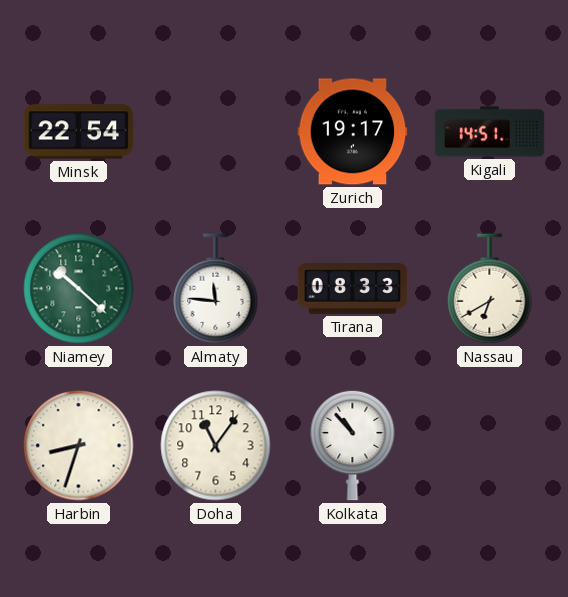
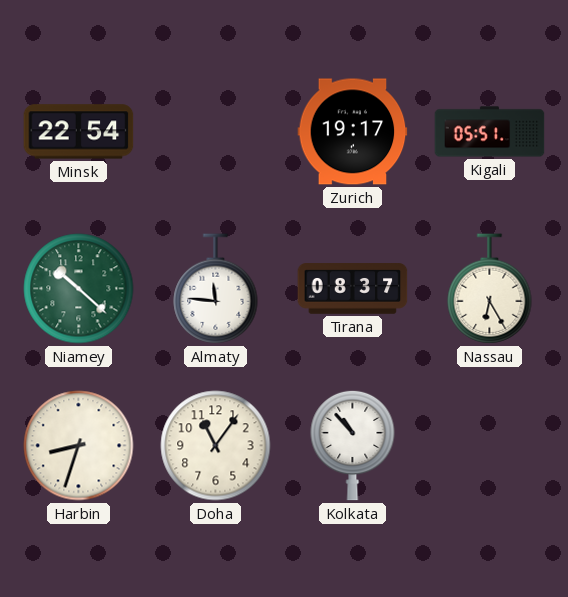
Kigali: 14:51 -> 05:51
Tirana: 08:33 -> 08:37
Nassau: 6:40 -> 6:25
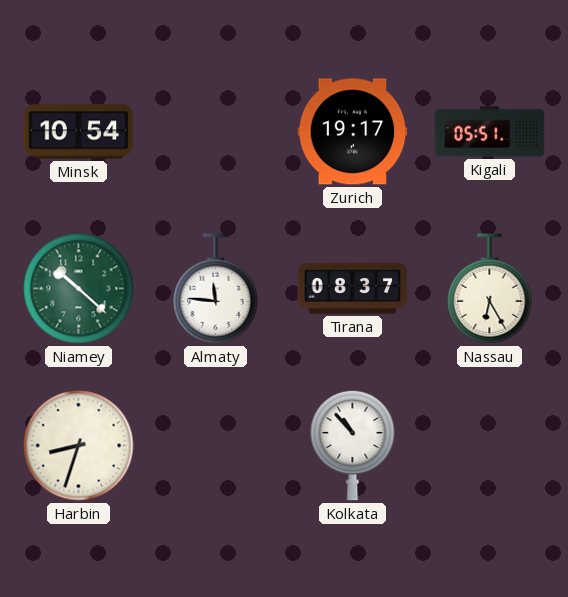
Minsk: 22:54 -> 10:54
Doha: 11:06 -> none
